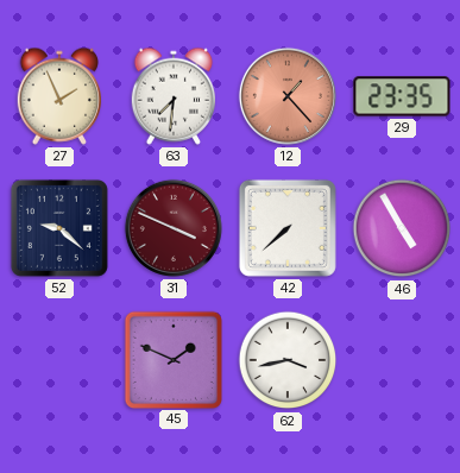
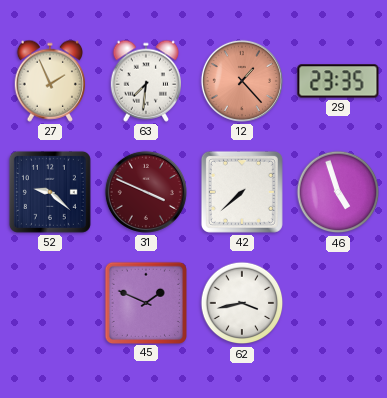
46: 4:55 -> 4:57
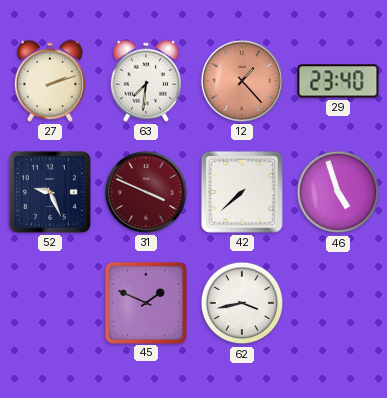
27: 1:56 -> 2:12
29: 23:35 -> 23:40
52: 9:22 -> 9:26
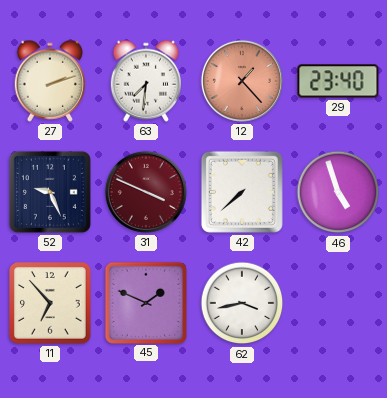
11: none -> 6:53
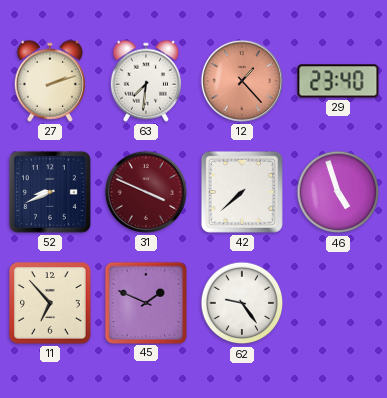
52: 9:26 -> 8:41
62: 3:43 -> 9:24
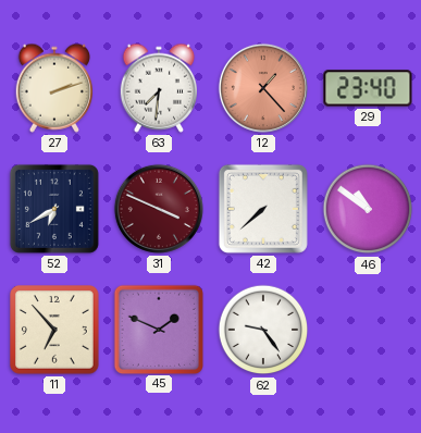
52: 8:41 -> 6:40
46: 4:57 -> 10:51
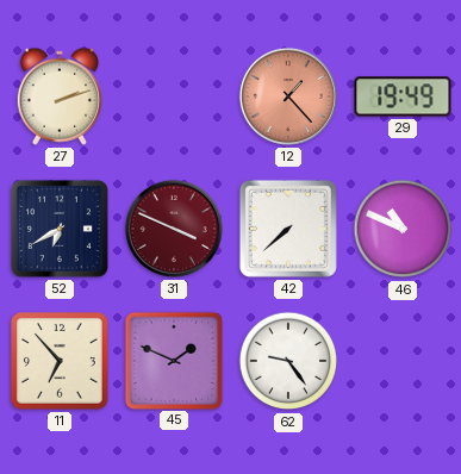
63: 7:31 -> none
29: 23:40 -> 19:49
46: 10:51 -> 10:49
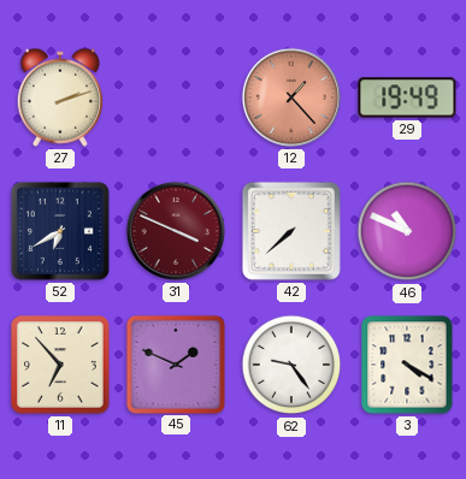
3: none -> 4:20
